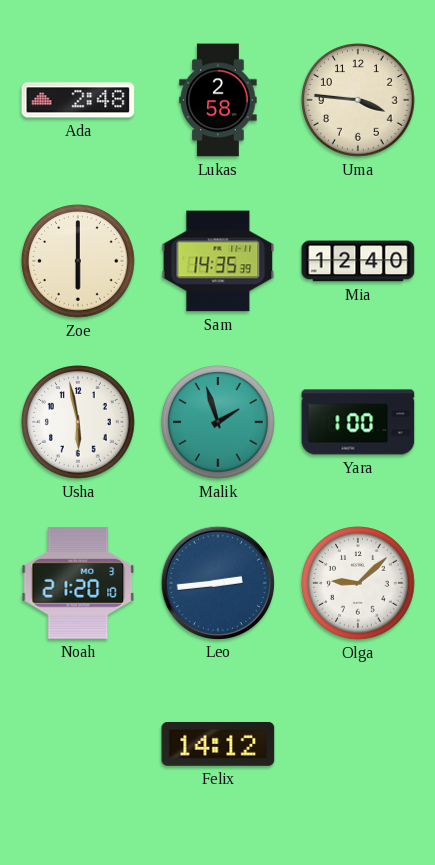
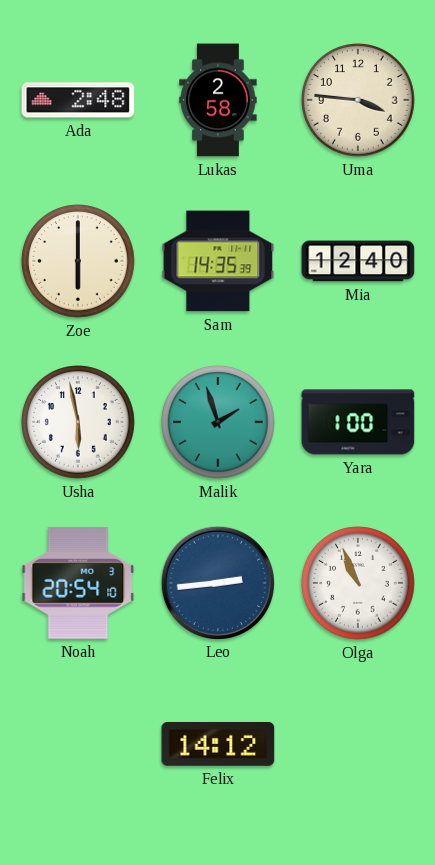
Noah: 21:20 -> 20:54
Olga: 9:08 -> 10:56
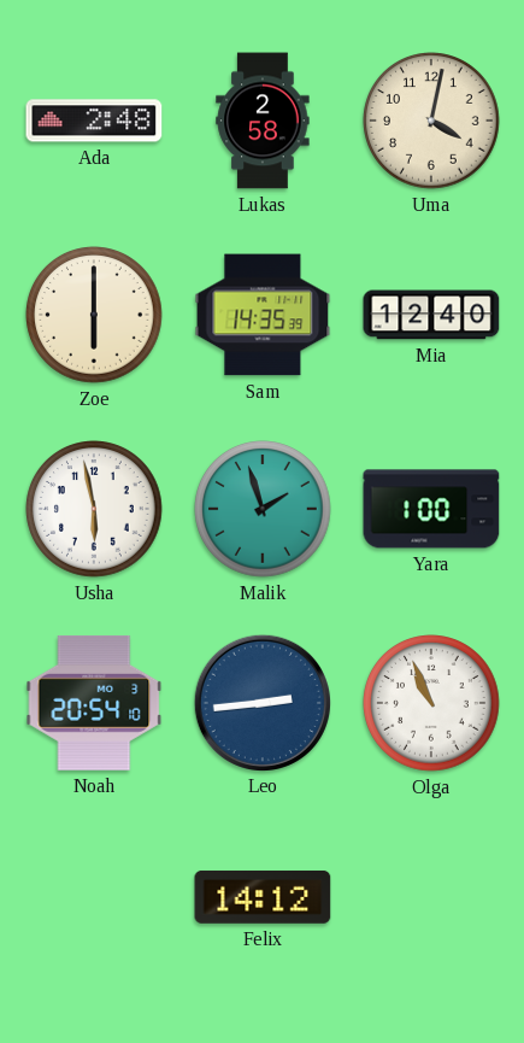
Uma: 3:46 -> 4:02
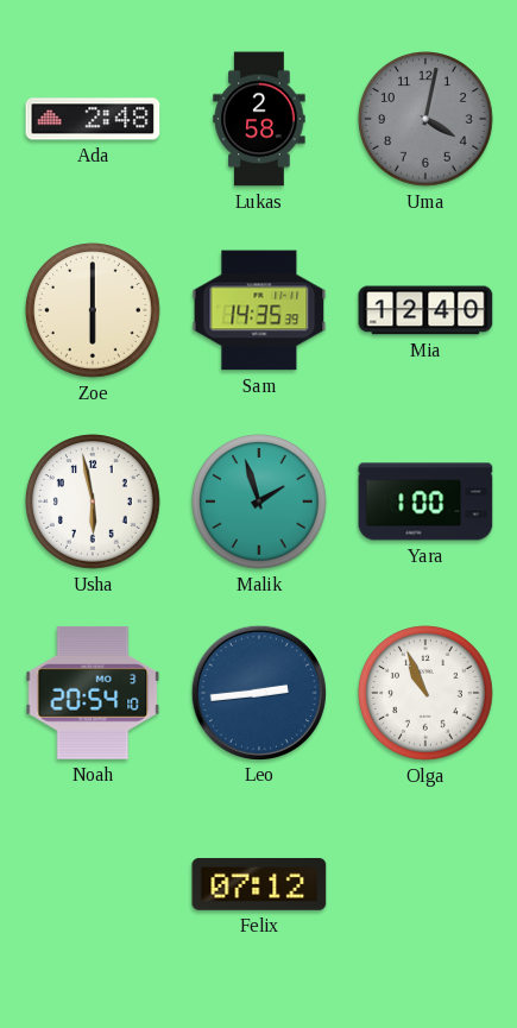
Uma dial: cream -> grey
Felix: 14:12 -> 07:12
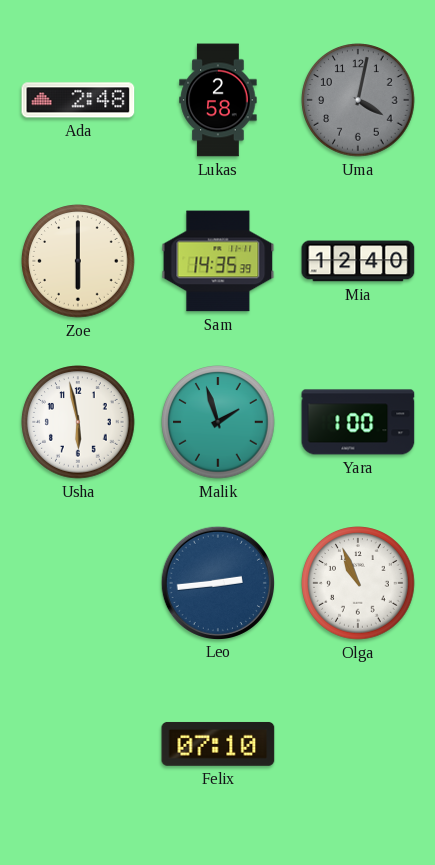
Noah: 20:54 -> none
Felix: 07:12 -> 07:10
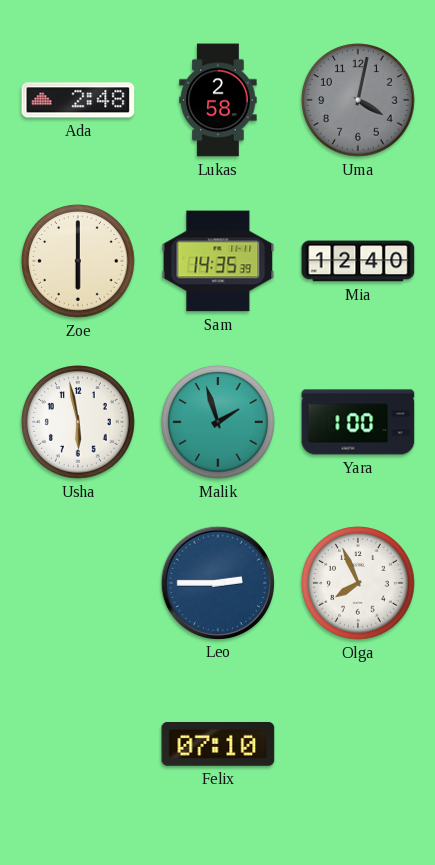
Leo: 2:44 -> 2:45
Olga: 10:56 -> 7:56
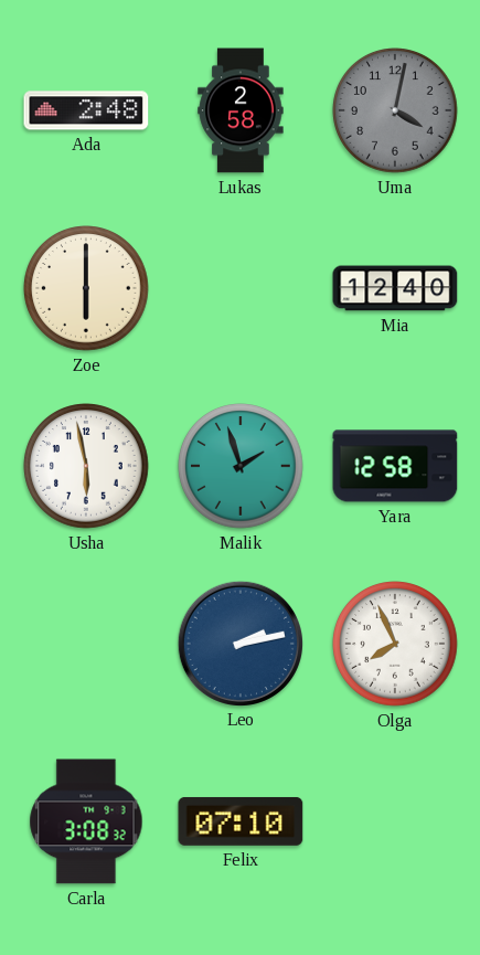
Sam: 14:35 -> none
Yara: 1:00 -> 12:58
Leo: 2:45 -> 2:13
Carla: none -> 3:08
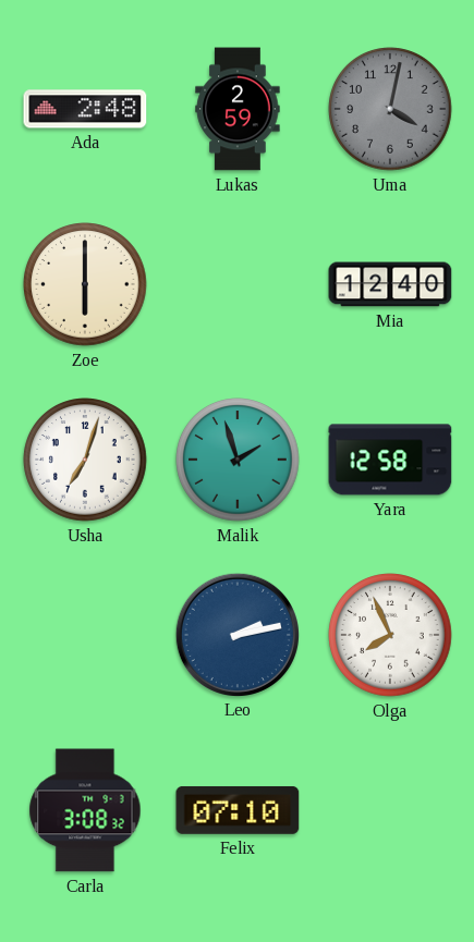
Lukas: 2:58 -> 2:59
Usha: 5:58 -> 7:03
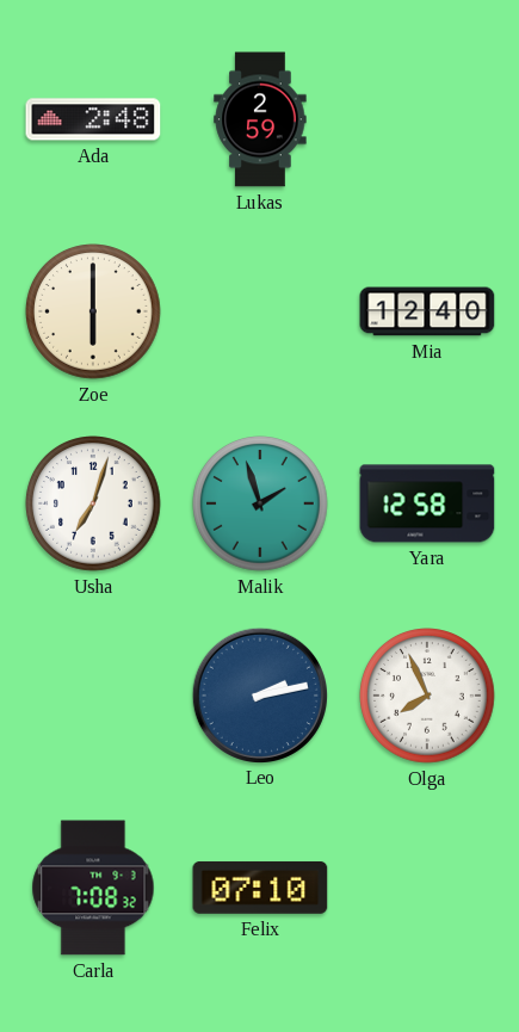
Uma: 4:02 -> none
Carla: 3:08 -> 7:08
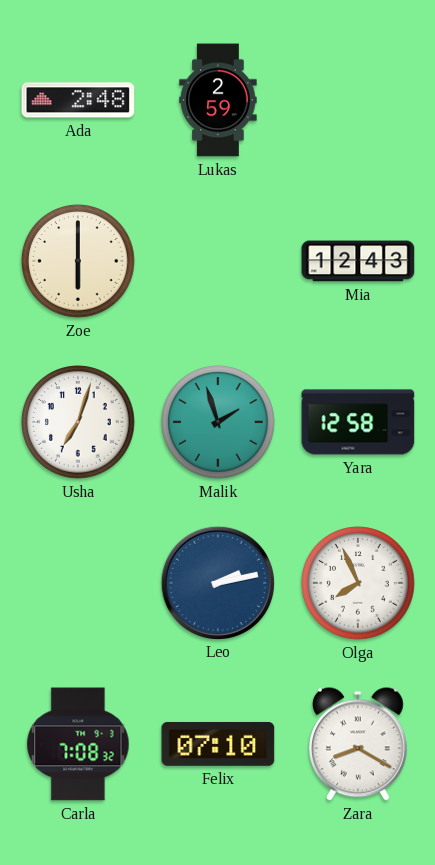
Mia: 12:40 -> 12:43
Zara: none -> 8:20
